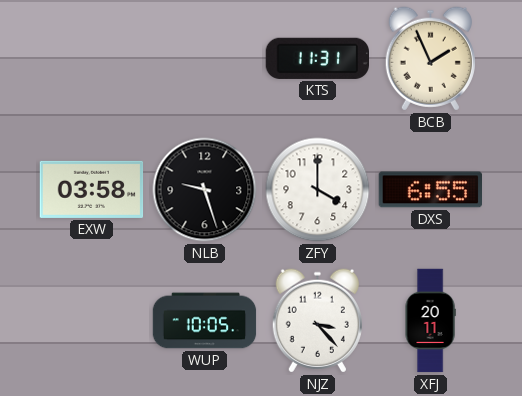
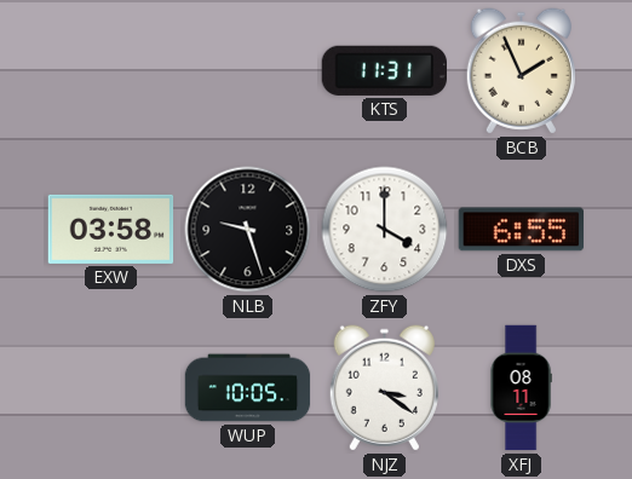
NJZ: 3:23 -> 3:21
XFJ: 20:11 -> 08:11
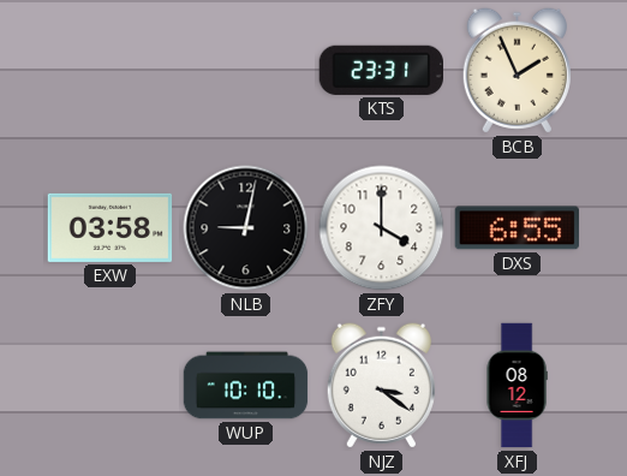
KTS: 11:31 -> 23:31
NLB: 9:27 -> 9:02
WUP: 10:05 -> 10:10
XFJ: 08:11 -> 08:12
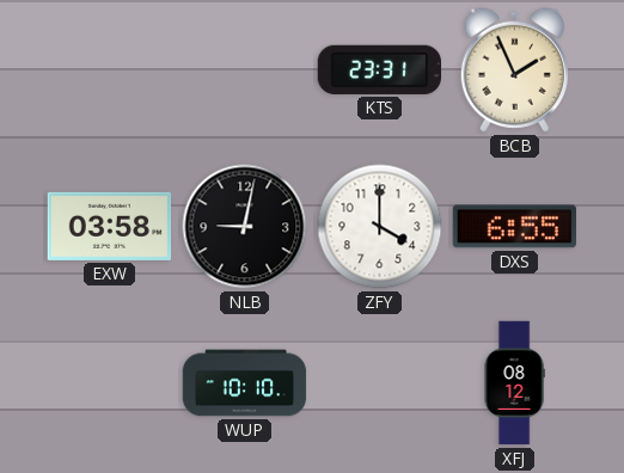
NJZ: 3:21 -> none
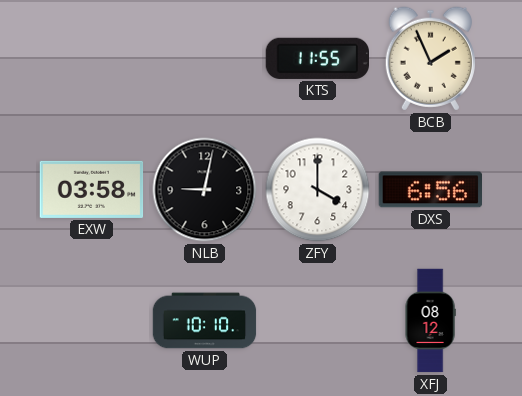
KTS: 23:31 -> 11:55
DXS: 6:55 -> 6:56
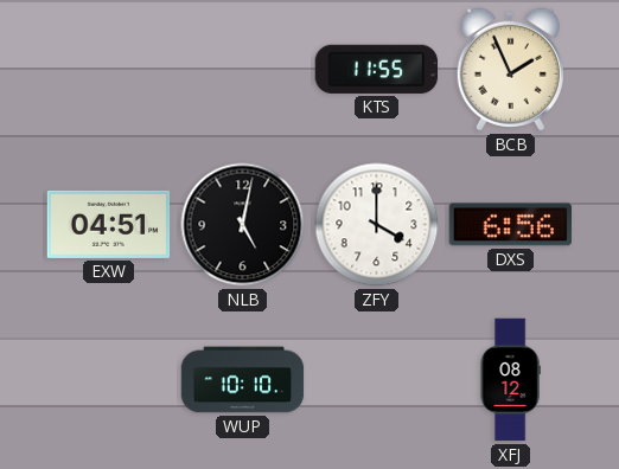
EXW: 03:58 -> 04:51
NLB: 9:02 -> 5:02
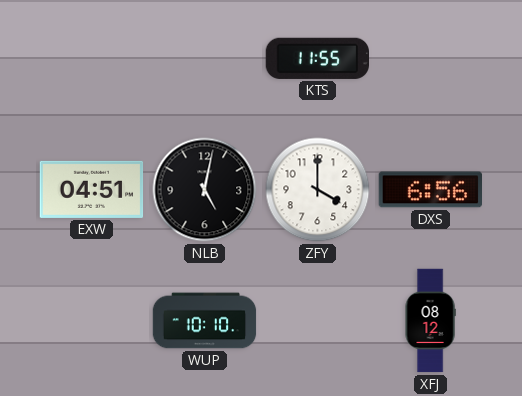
BCB: 1:56 -> none
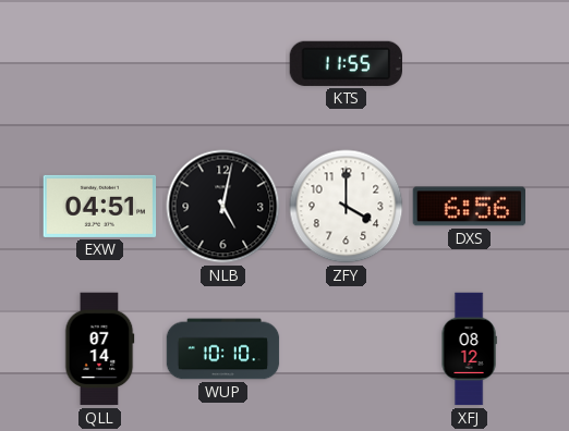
QLL: none -> 07:14
